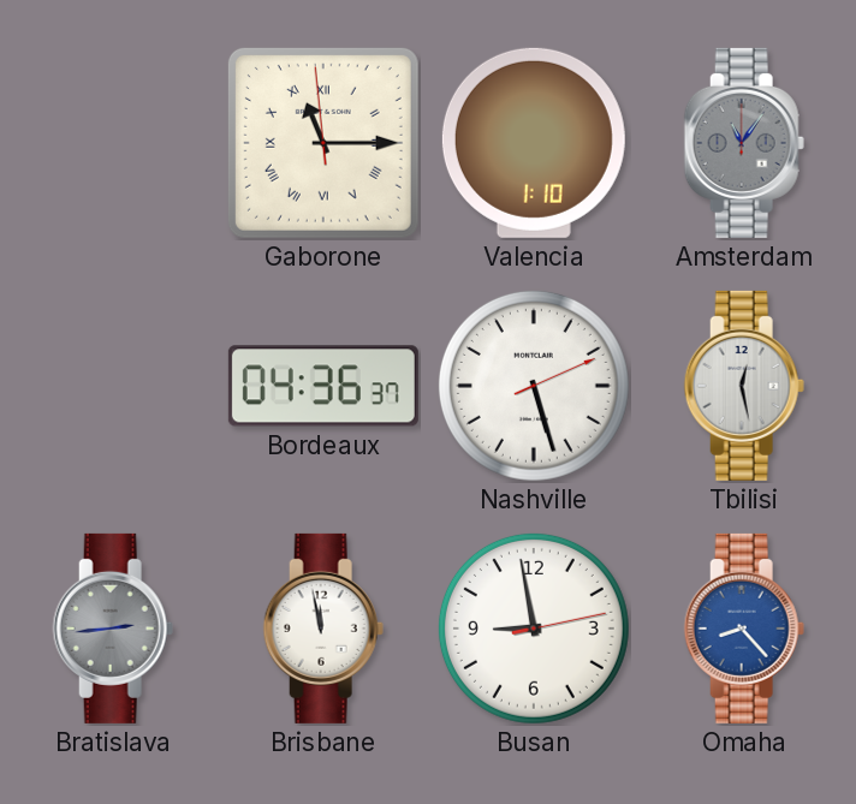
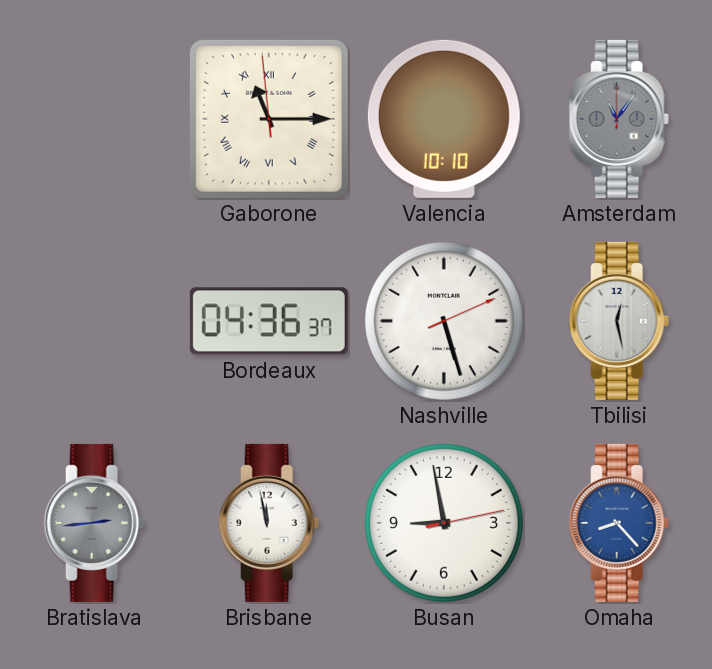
Valencia: 1:10 -> 10:10
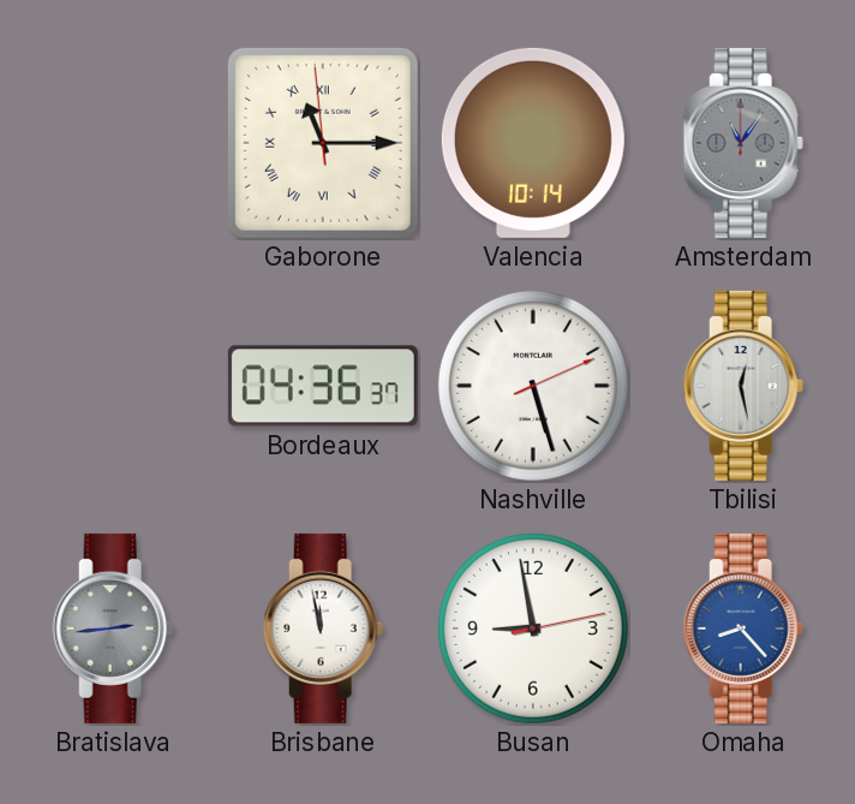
Valencia: 10:10 -> 10:14
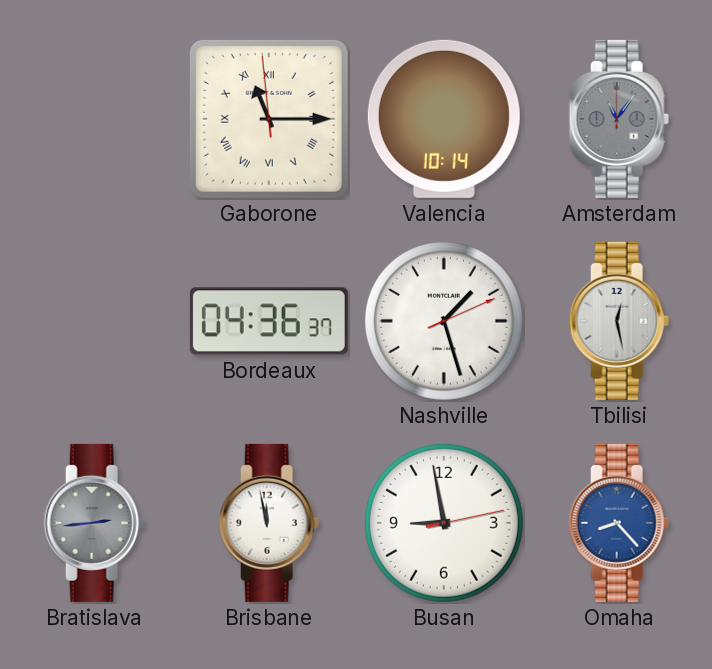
Nashville: 5:27 -> 1:27
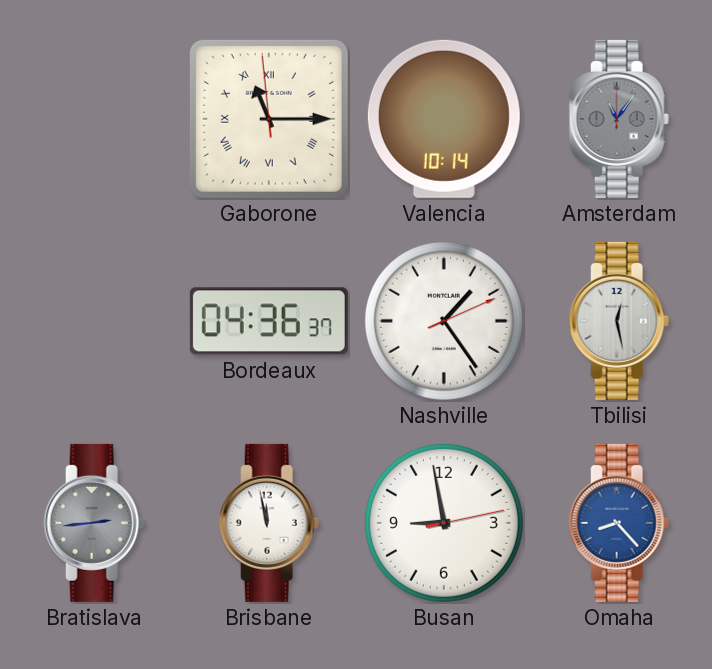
Nashville: 1:27 -> 1:24
